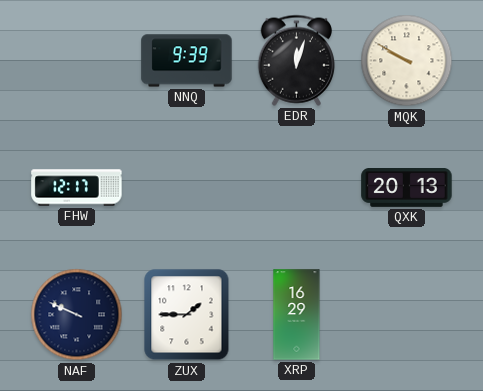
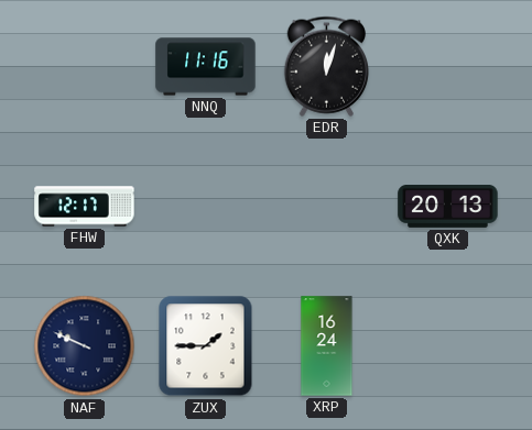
NNQ: 9:39 -> 11:16
MQK: 9:50 -> none
XRP: 16:29 -> 16:24
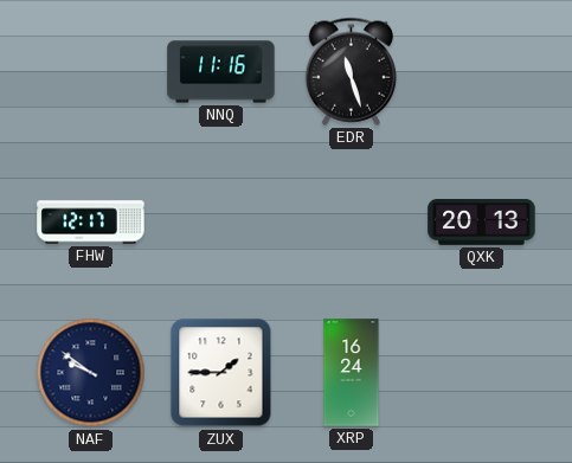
EDR: 12:03 -> 11:27
NAF: 9:49 -> 9:51
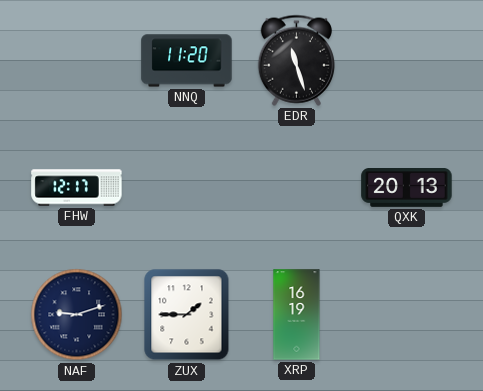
NNQ: 11:16 -> 11:20
NAF: 9:51 -> 9:12
XRP: 16:24 -> 16:19
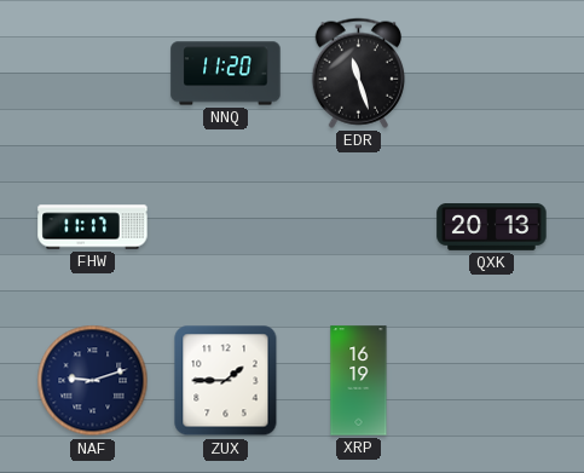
FHW: 12:17 -> 11:17
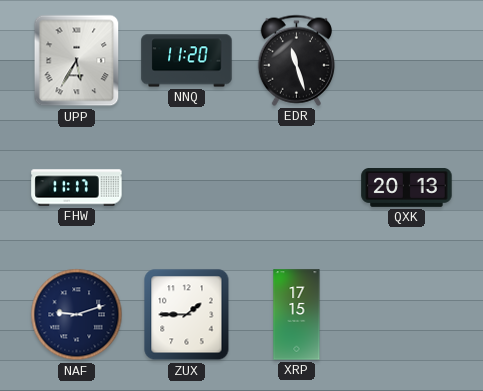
UPP: none -> 5:35
XRP: 16:19 -> 17:15
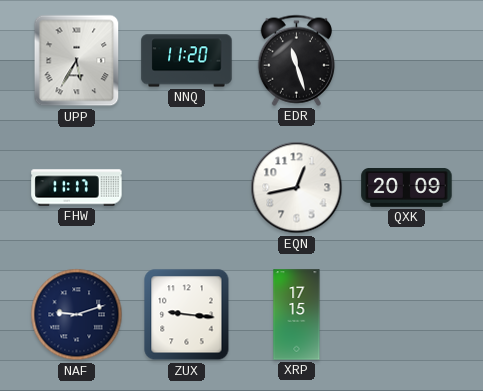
EQN: none -> 12:43
QXK: 20:13 -> 20:09
ZUX: 1:45 -> 9:16
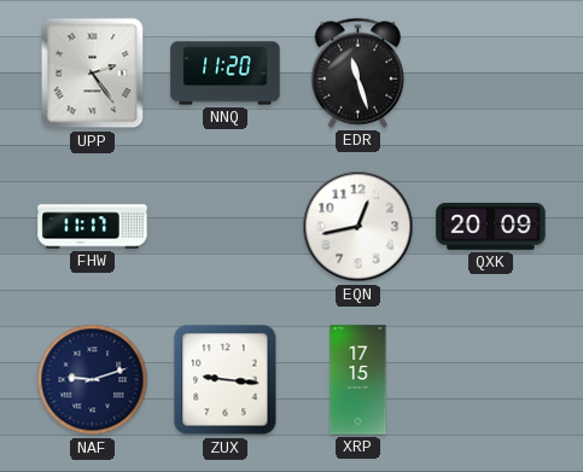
UPP: 5:35 -> 2:24
